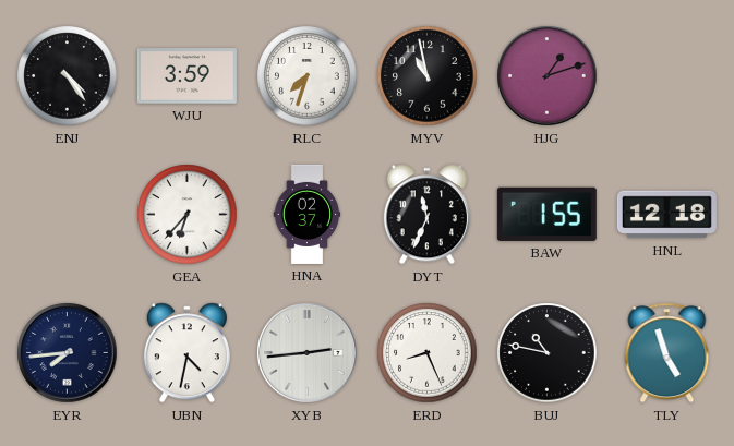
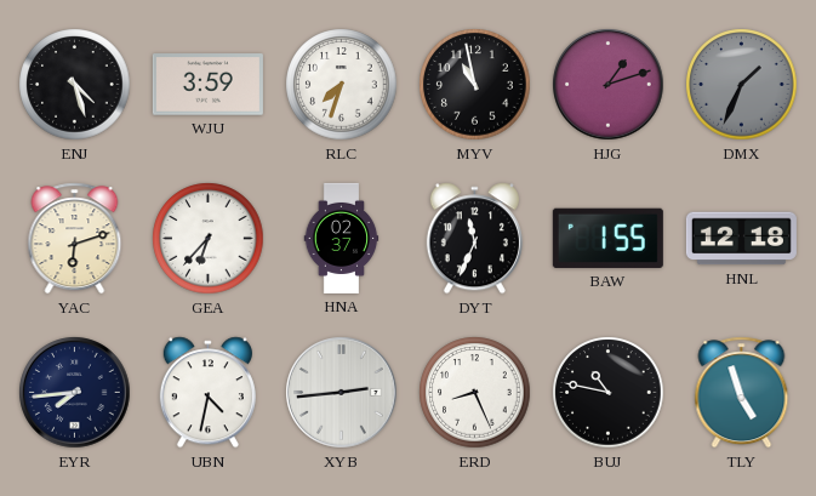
ENJ: 4:24 -> 4:27
DMX: none -> 1:34
YAC: none -> 6:12
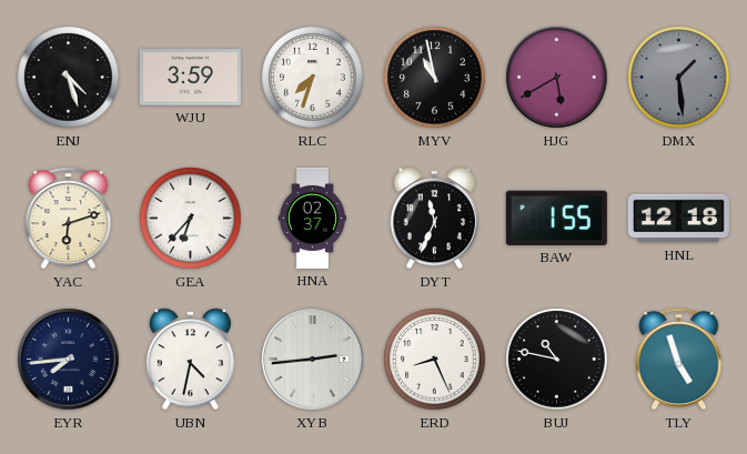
HJG: 1:12 -> 5:40
DMX: 1:34 -> 1:29
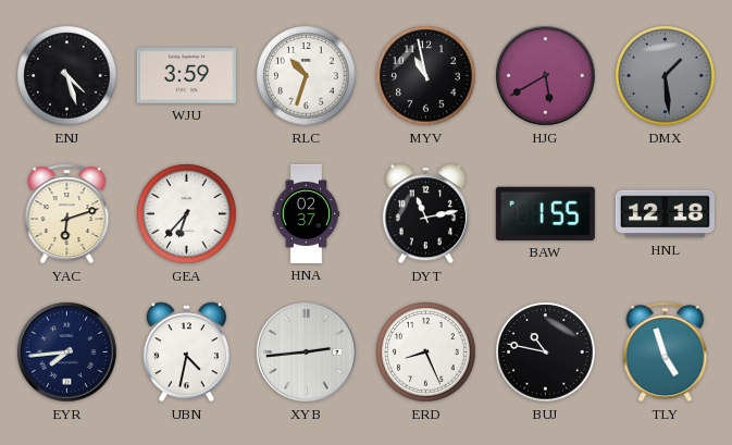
RLC: 7:33 -> 10:33
DYT: 11:34 -> 11:13
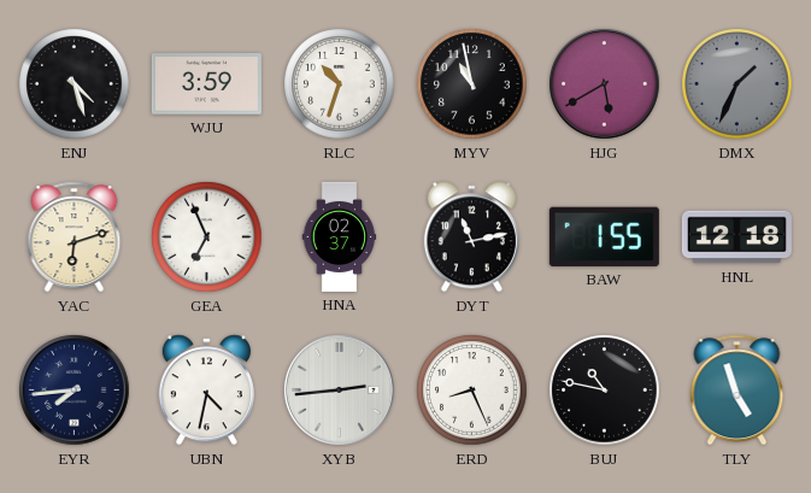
DMX: 1:29 -> 1:34
GEA: 6:37 -> 6:56
